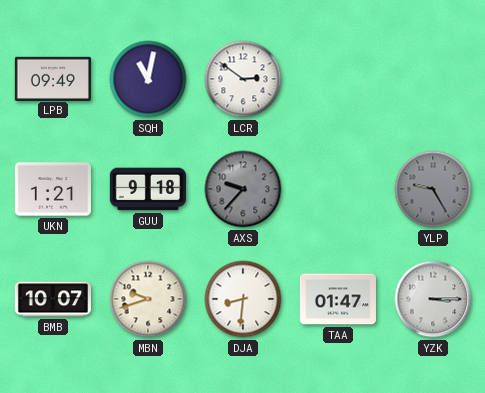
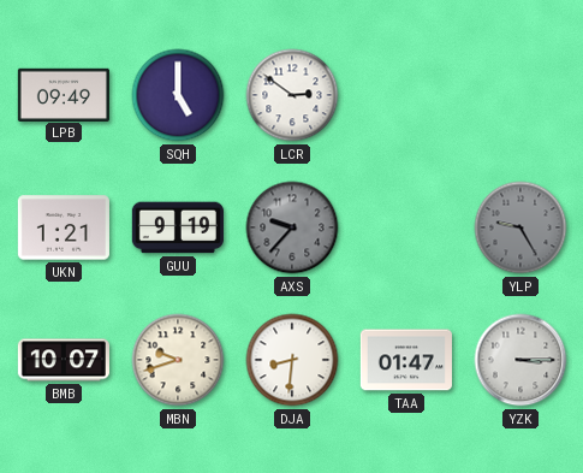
SQH: 11:02 -> 5:00
GUU: 9:18 -> 9:19
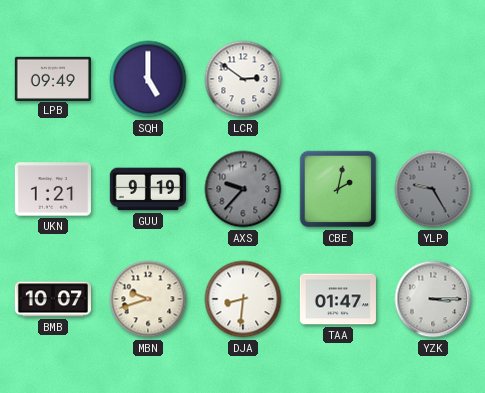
CBE: none -> 2:02
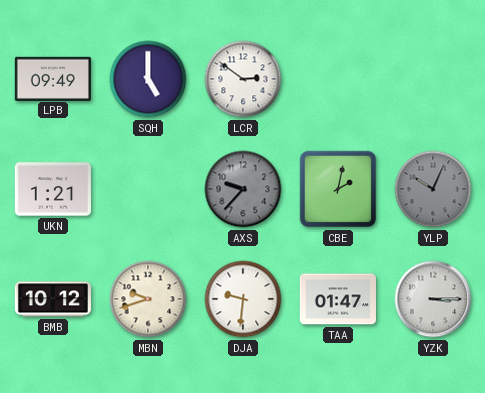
GUU: 9:19 -> none
YLP: 9:25 -> 10:04
BMB: 10:07 -> 10:12
DJA: 8:31 -> 9:31
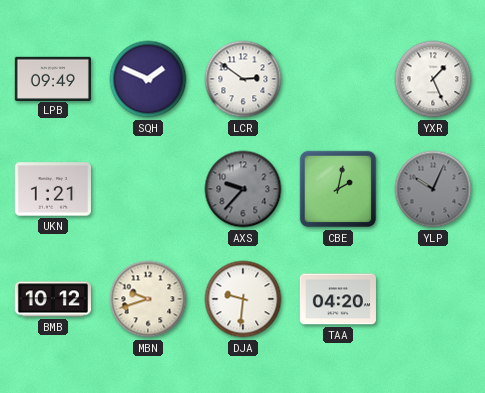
SQH: 5:00 -> 1:49
YXR: none -> 1:26
TAA: 01:47 -> 04:20
YZK: 3:15 -> none
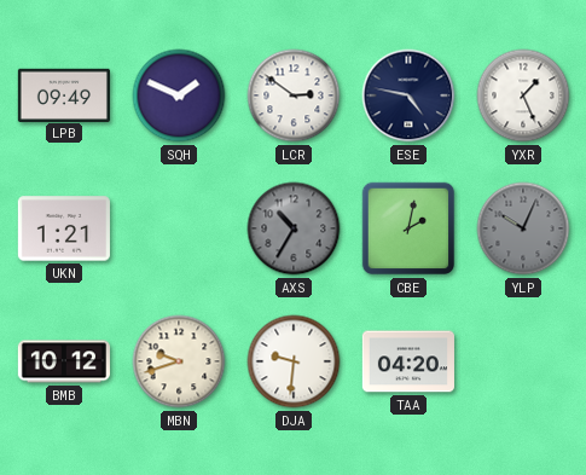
ESE: none -> 4:47
AXS: 9:37 -> 10:35
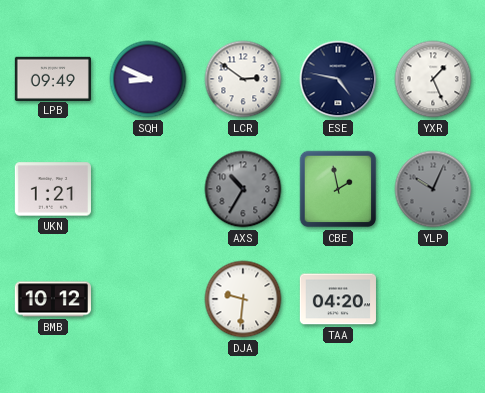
SQH: 1:49 -> 8:49
CBE: 2:02 -> 1:58
MBN: 9:42 -> none
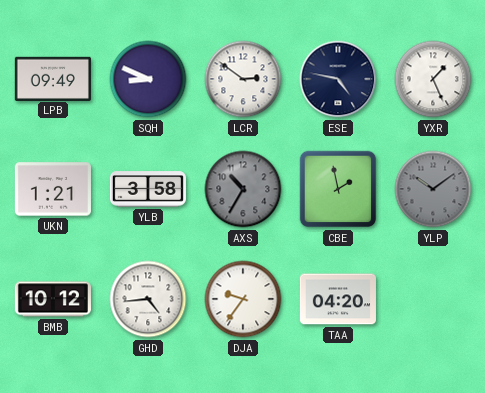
YLB: none -> 3:58
YLP: 10:04 -> 10:09
GHD: none -> 4:44
DJA: 9:31 -> 9:36
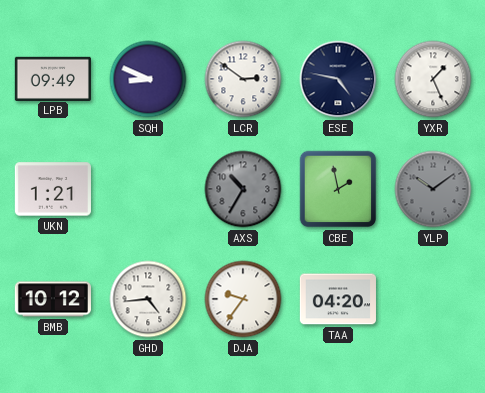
YLB: 3:58 -> none
